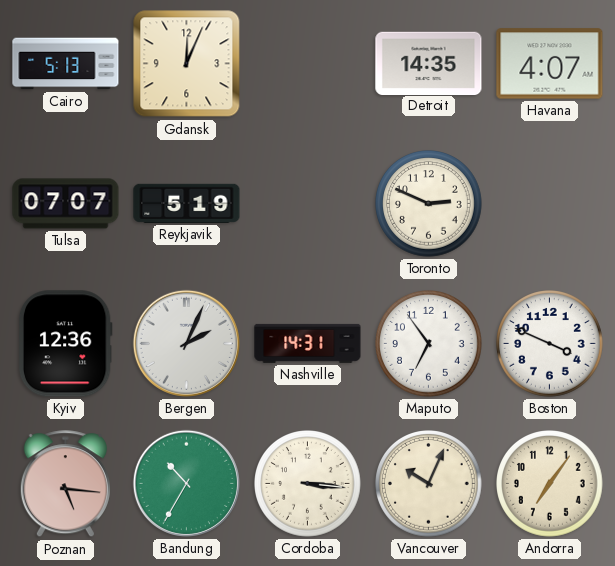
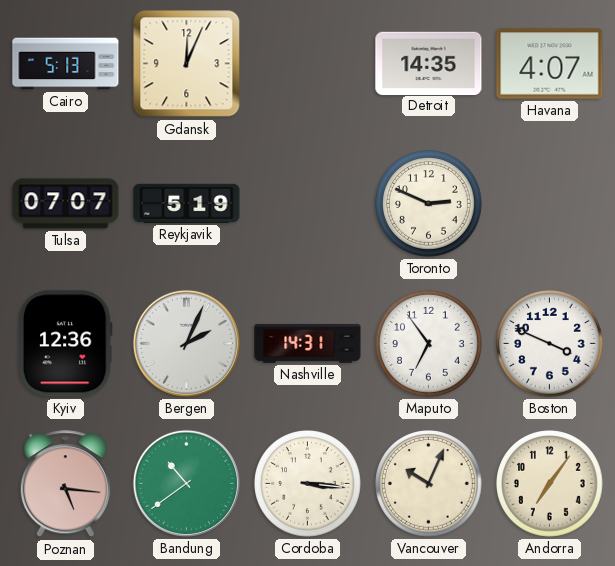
Bandung: 10:35 -> 10:39
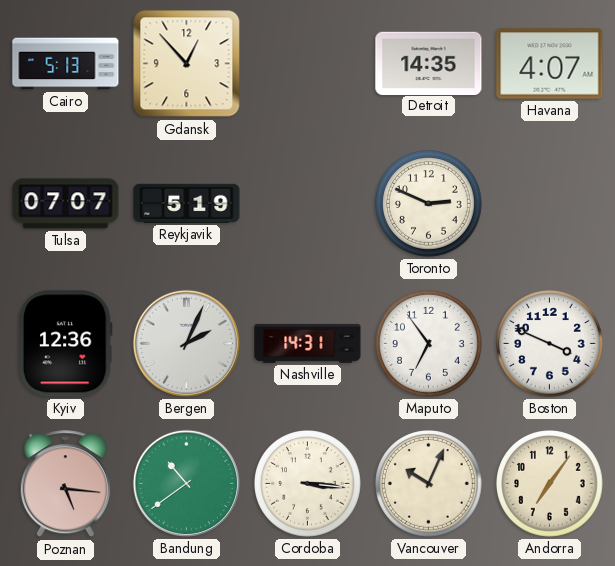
Gdansk: 12:04 -> 12:53
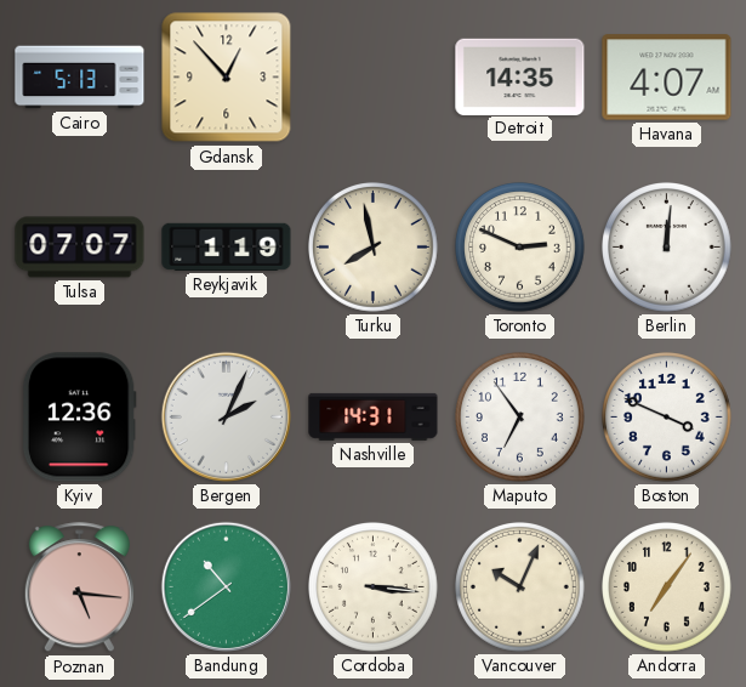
Reykjavik: 5:19 -> 1:19
Turku: none -> 7:58
Berlin: none -> 12:01
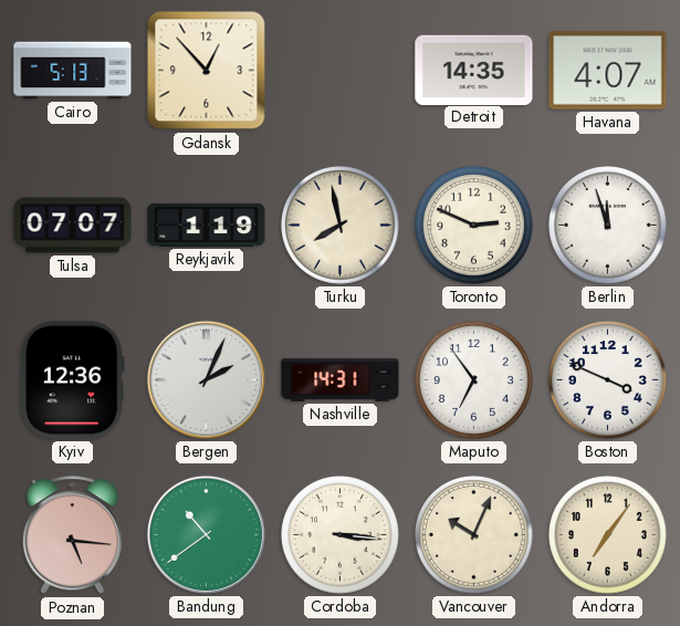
Berlin: 12:01 -> 11:57
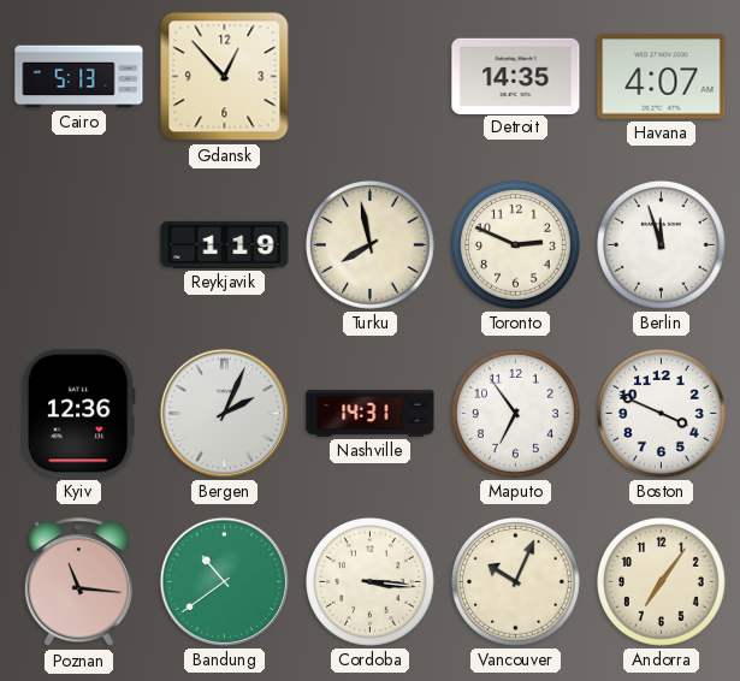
Tulsa: 07:07 -> none
Poznan: 5:16 -> 11:16
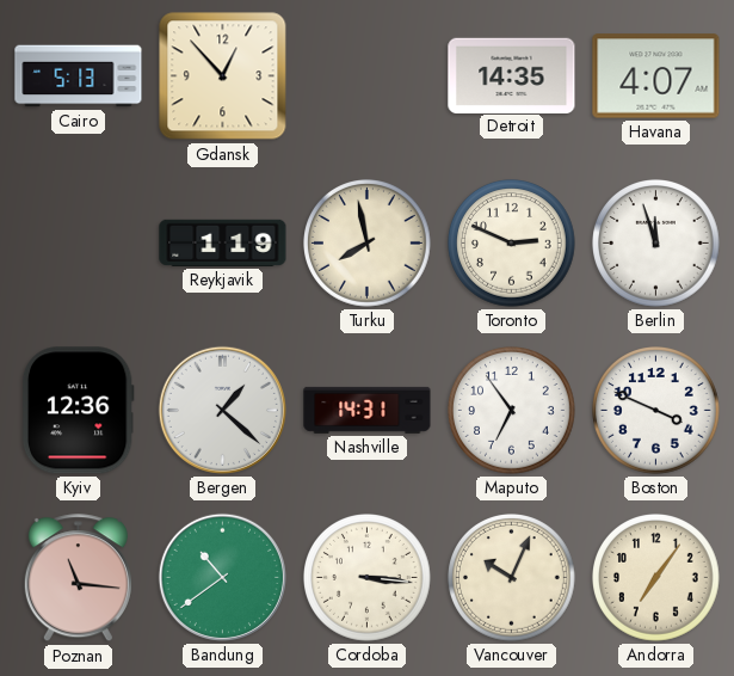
Bergen: 2:04 -> 1:22
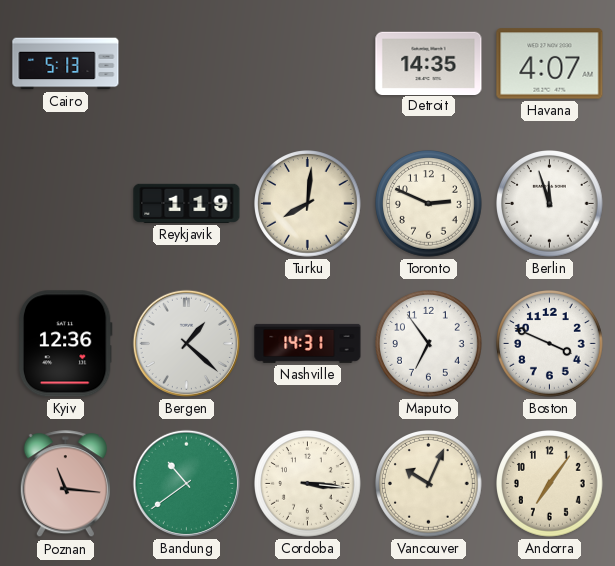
Gdansk: 12:53 -> none
Turku: 7:58 -> 8:01
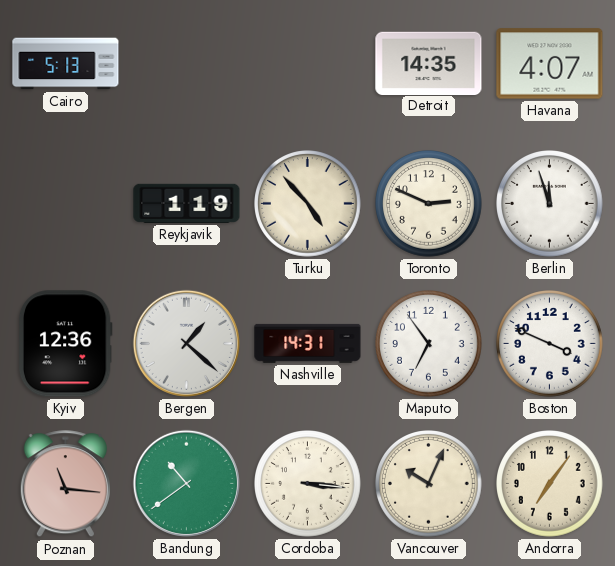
Turku: 8:01 -> 4:53
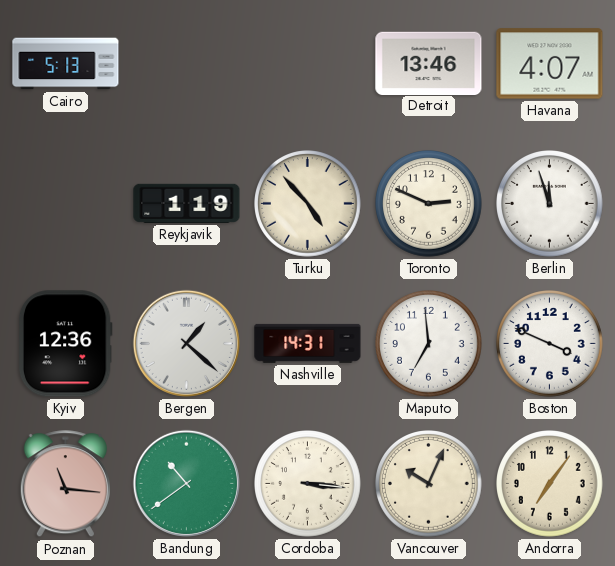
Detroit: 14:35 -> 13:46
Maputo: 6:54 -> 6:59
